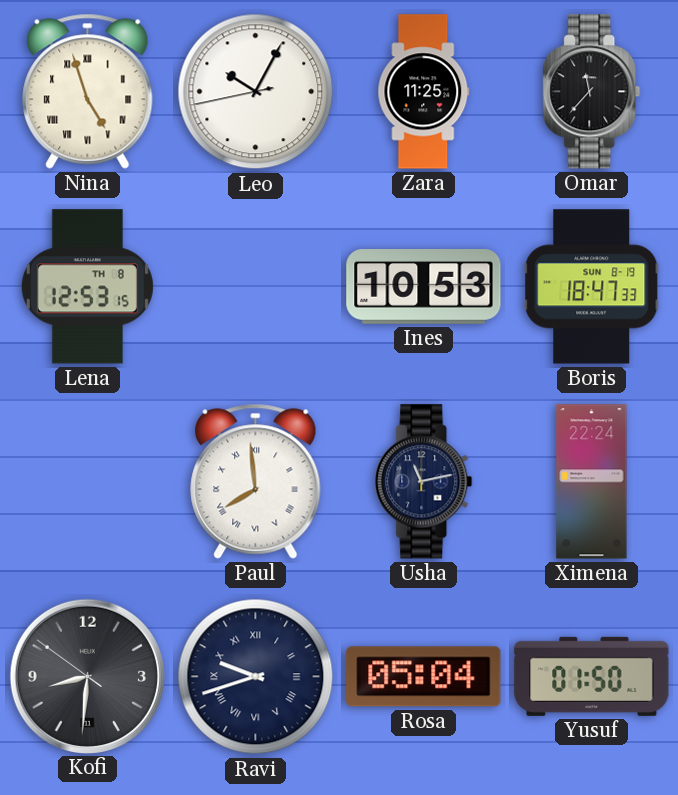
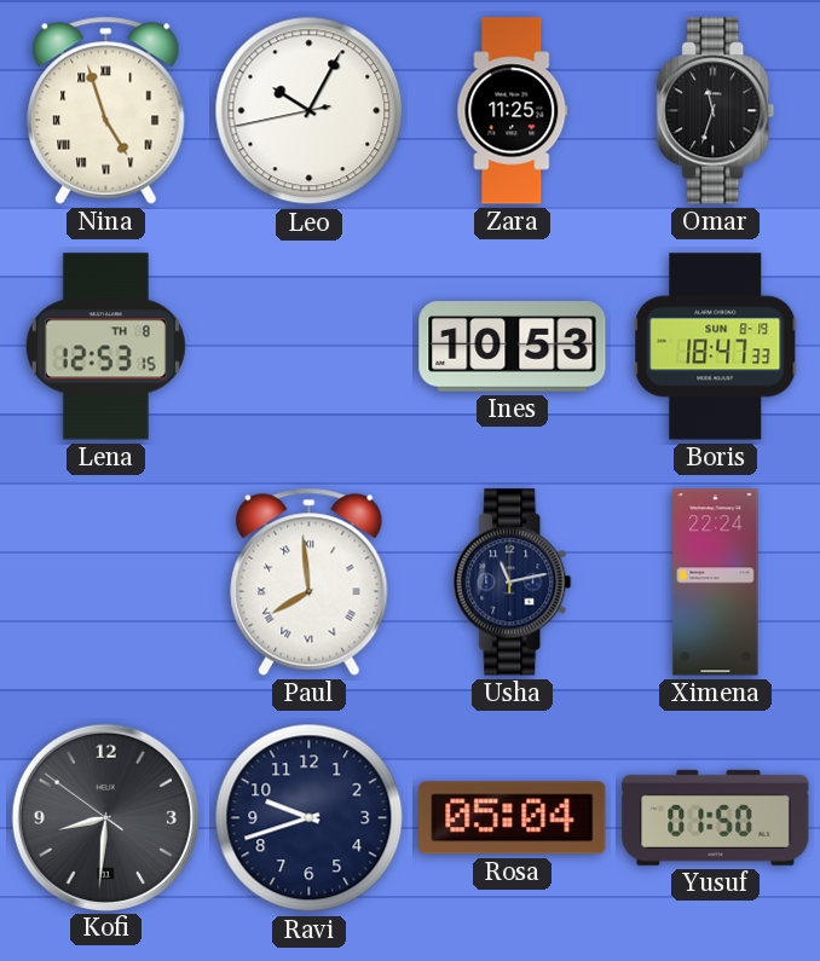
Omar: 11:37 -> 11:33
Ravi numerals: Roman -> Arabic
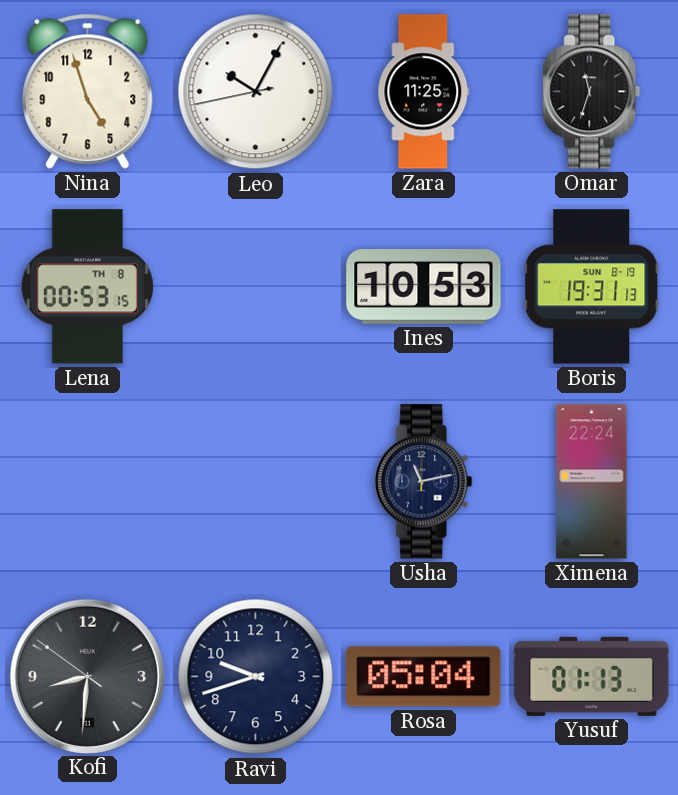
Nina numerals: Roman -> Arabic
Lena: 12:53 -> 00:53
Boris: 18:47 -> 19:31
Paul: 7:59 -> none
Yusuf: 01:50 -> 01:13
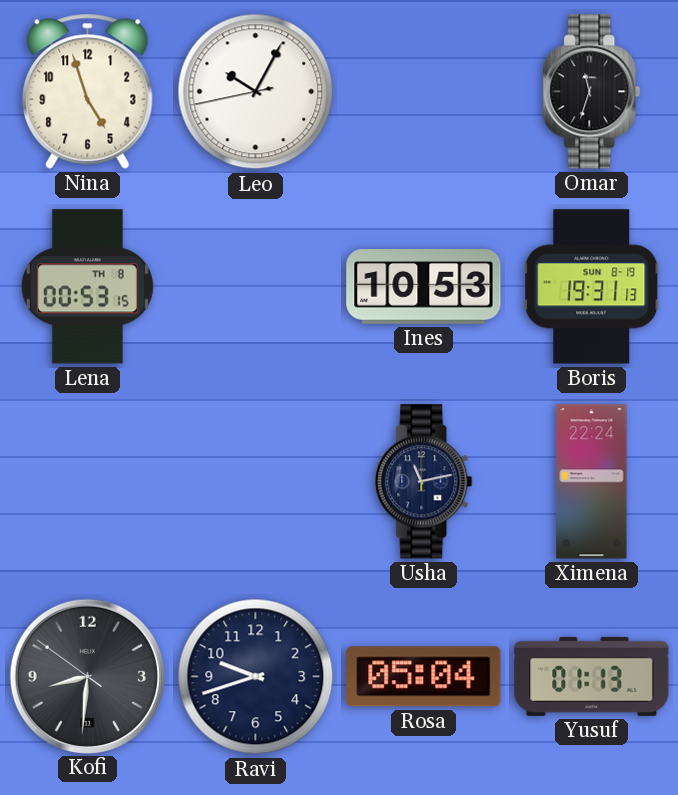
Zara: 11:25 -> none
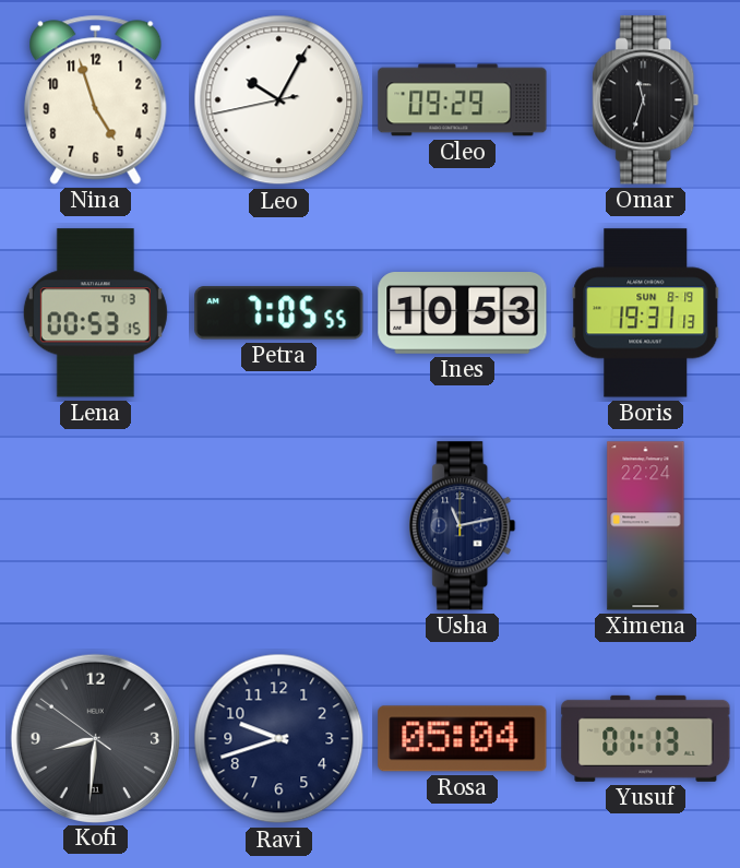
Cleo: none -> 09:29
Lena date: TH 8 -> TU 3
Petra: none -> 7:05
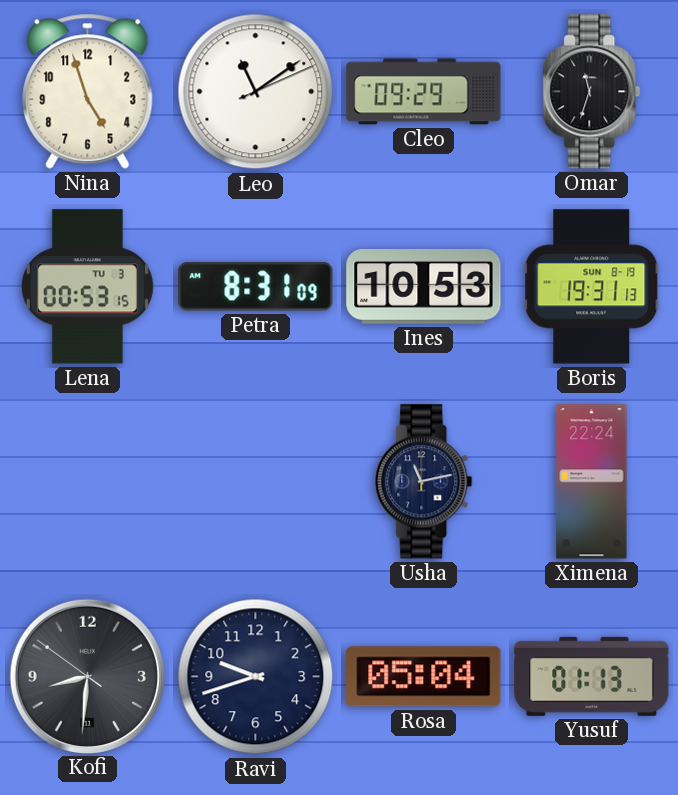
Leo: 10:04 -> 11:09
Petra: 7:05 -> 8:31
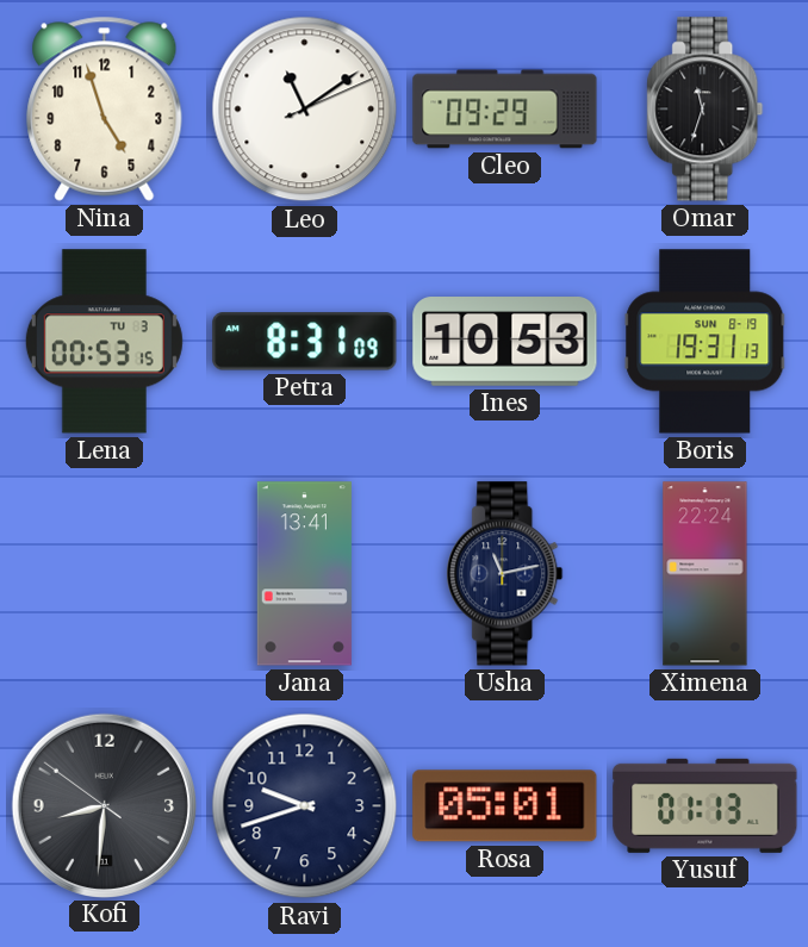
Jana: none -> 13:41
Rosa: 05:04 -> 05:01
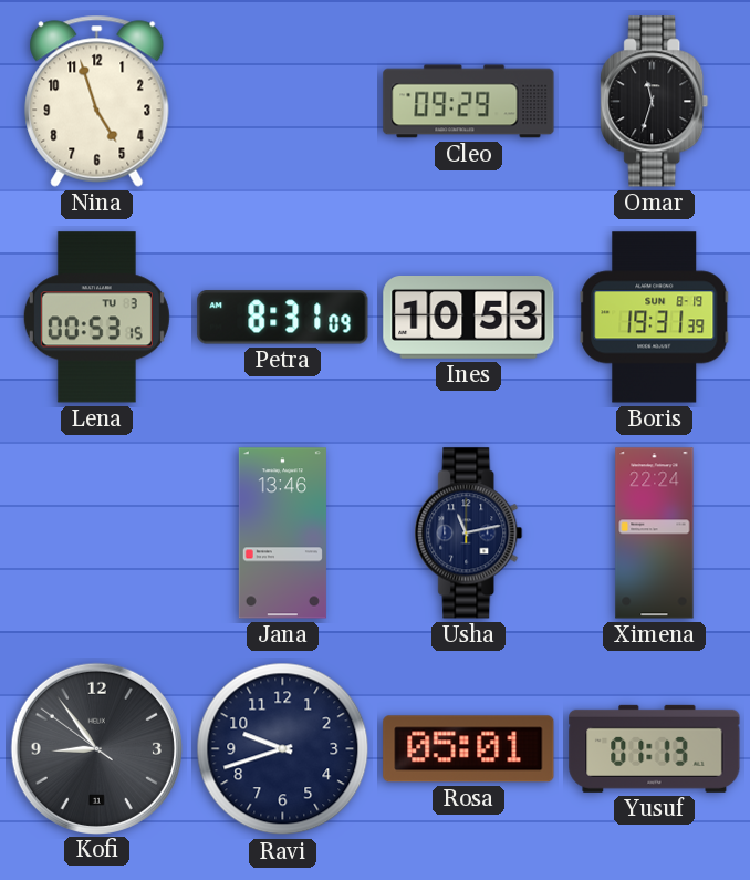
Leo: 11:09 -> none
Boris: 19:31:13 -> 19:31:39
Jana: 13:41 -> 13:46
Kofi: 8:30 -> 8:53
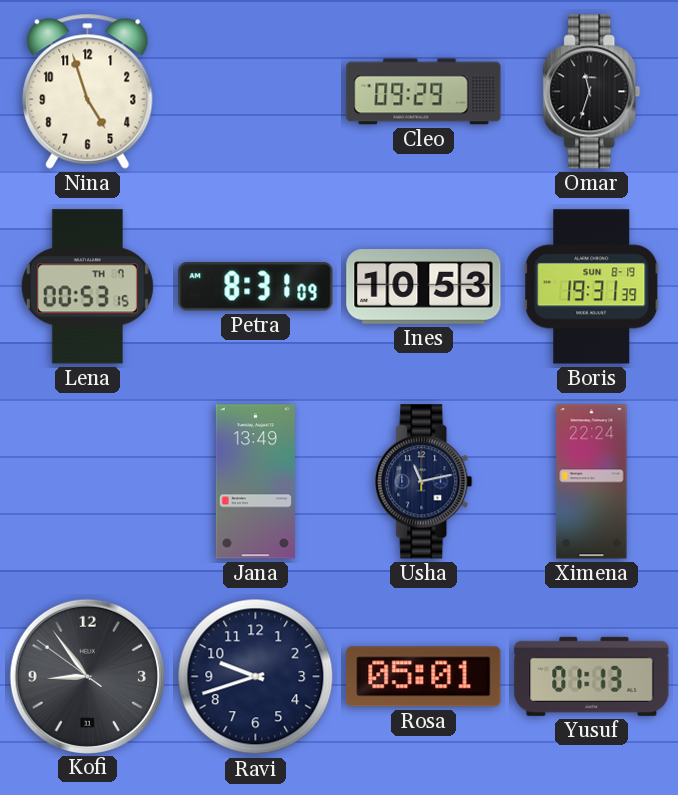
Lena date: TU 3 -> TH 7
Jana: 13:46 -> 13:49
